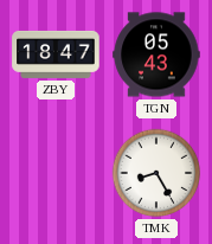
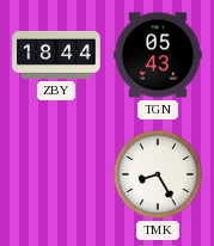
ZBY: 18:47 -> 18:44
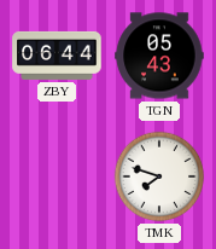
ZBY: 18:44 -> 06:44
TMK: 8:25 -> 7:48
